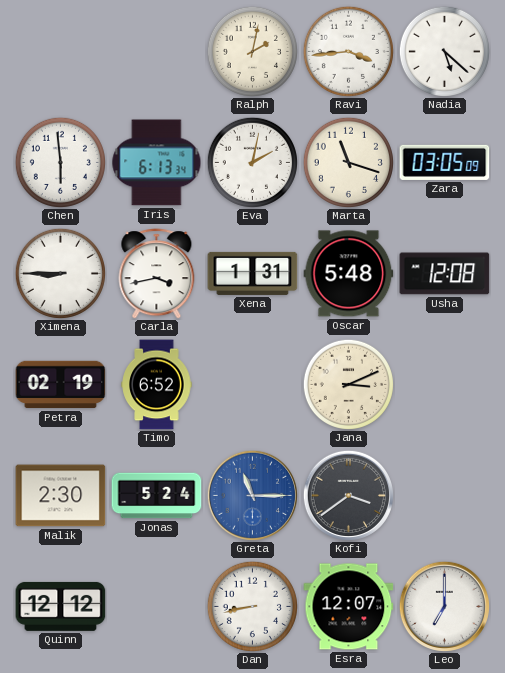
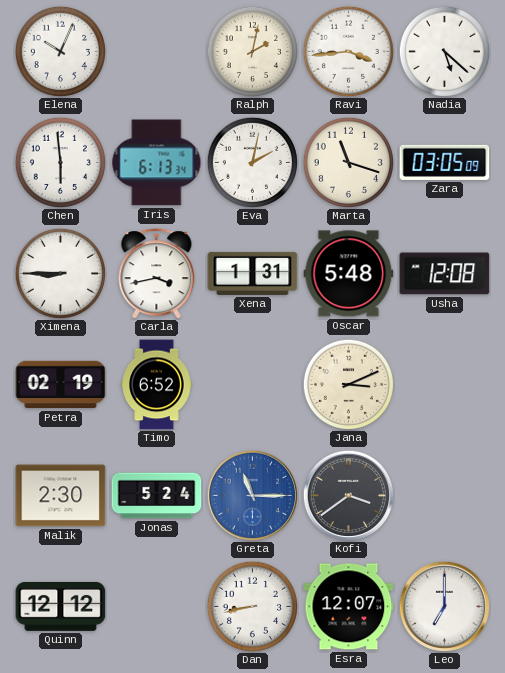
Elena: none -> 10:04
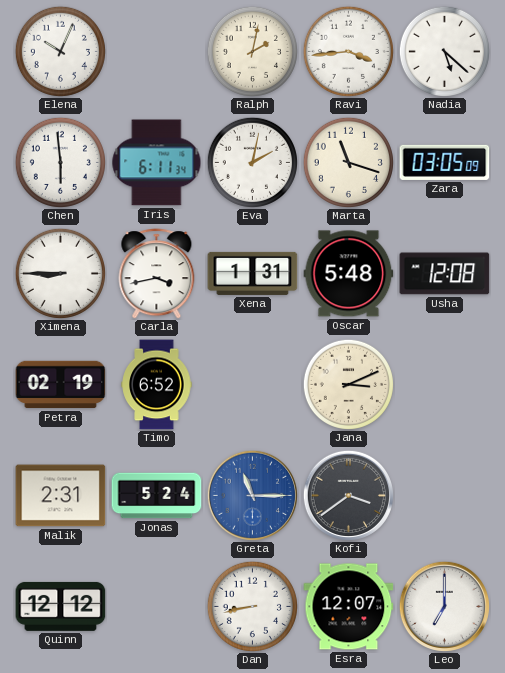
Iris: 6:13 -> 6:11
Malik: 2:30 -> 2:31
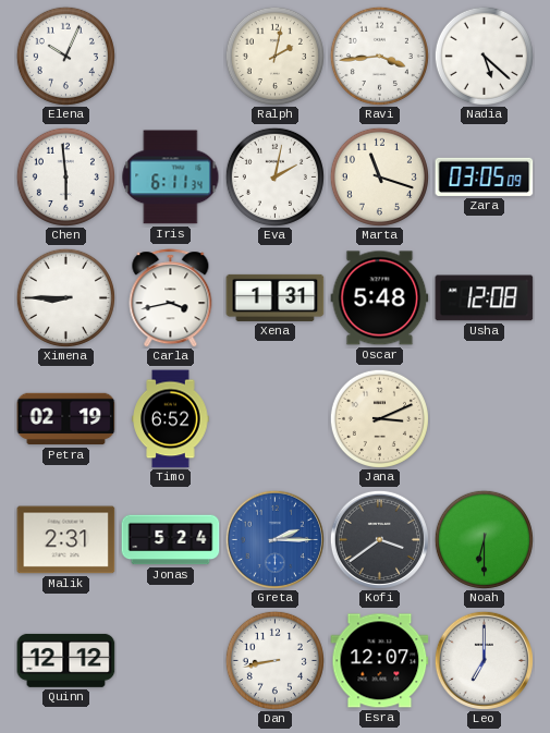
Greta: 11:15 -> 2:15
Noah: none -> 6:30
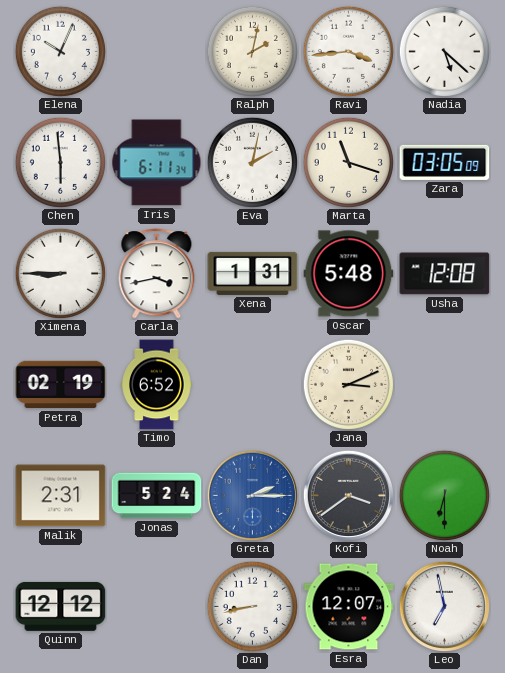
Leo: 7:00 -> 6:58
